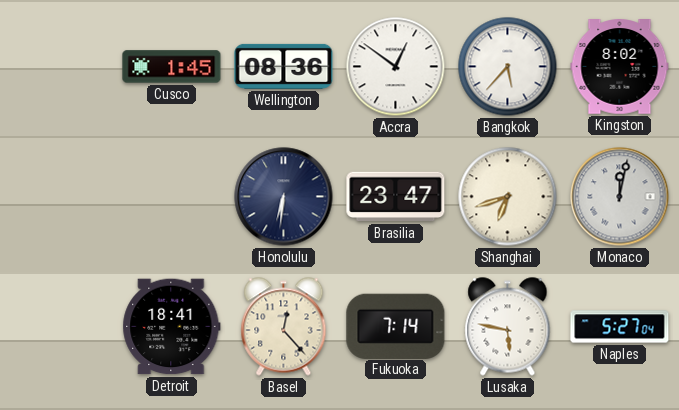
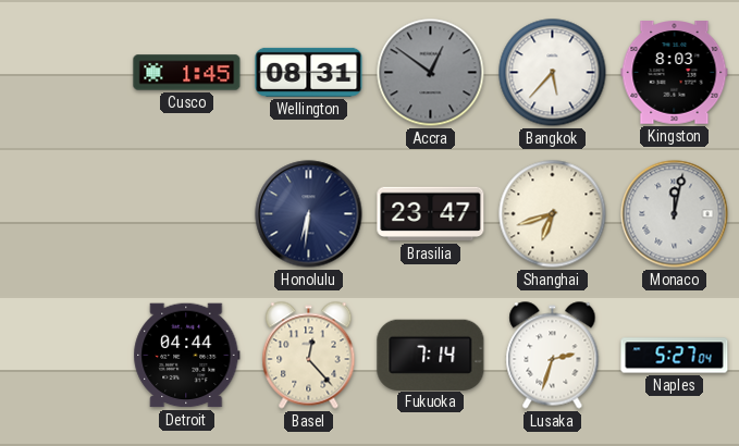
Wellington: 08:36 -> 08:31
Accra dial: white -> grey
Kingston: 8:02 -> 8:03
Detroit: 18:41 -> 04:44
Lusaka: 5:47 -> 2:33
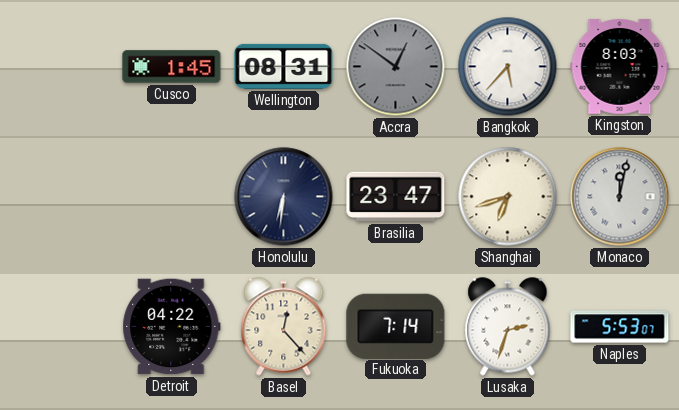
Detroit: 04:44 -> 04:22
Naples: 5:27 -> 5:53
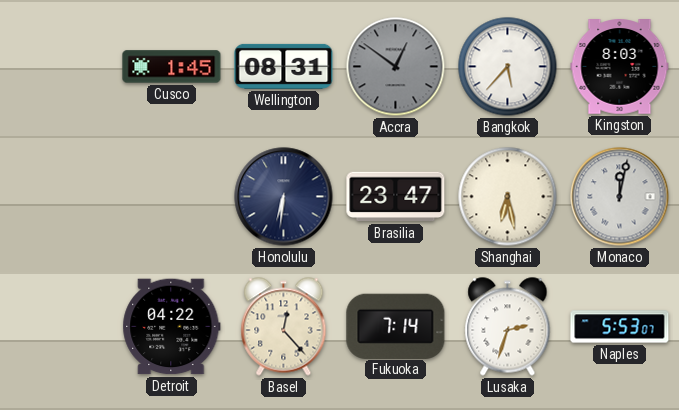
Shanghai: 6:42 -> 6:28
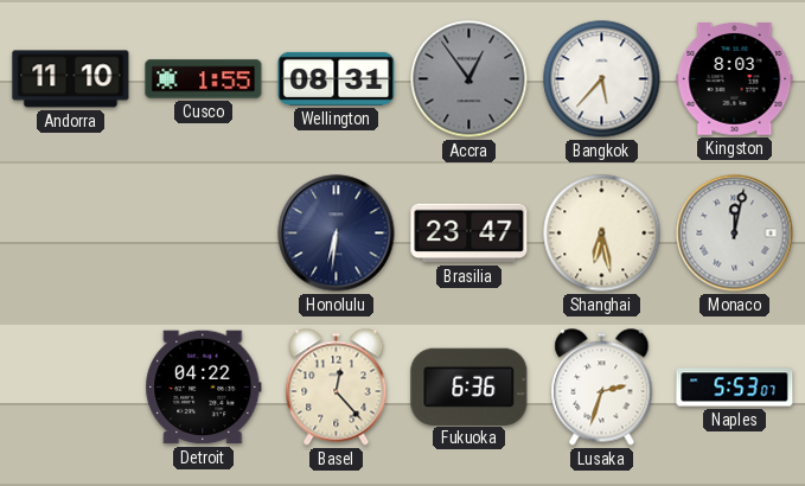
Andorra: none -> 11:10
Cusco: 1:45 -> 1:55
Accra: 12:51 -> 12:54
Fukuoka: 7:14 -> 6:36
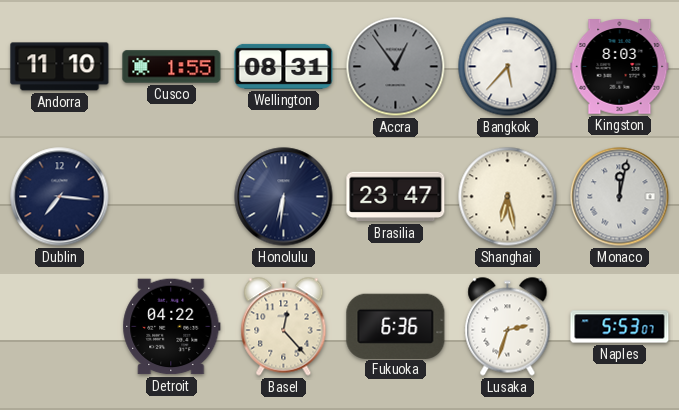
Dublin: none -> 7:16
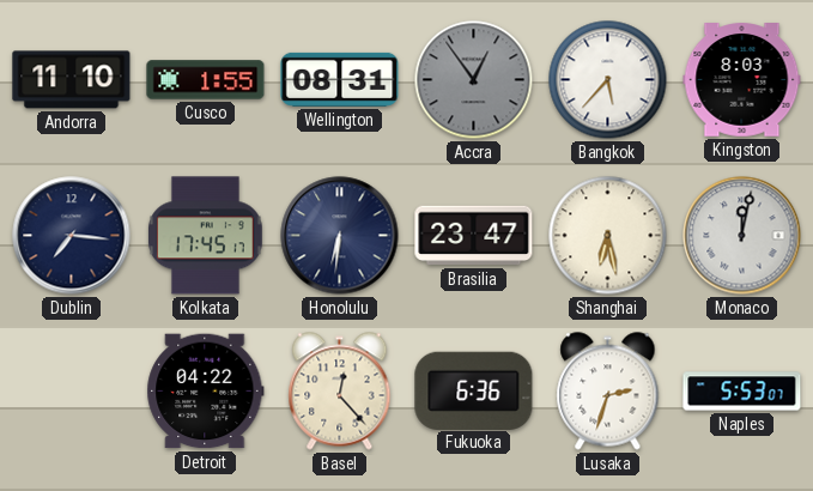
Kolkata: none -> 17:45
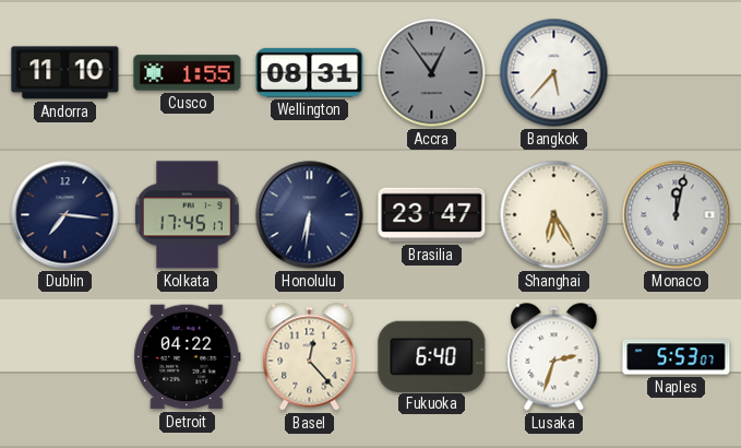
Kingston: 8:03 -> none
Shanghai: 6:28 -> 6:25
Fukuoka: 6:36 -> 6:40
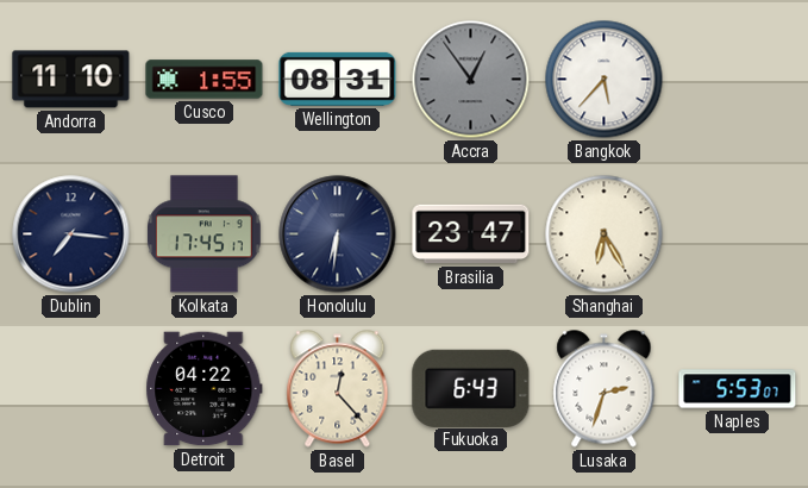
Monaco: 12:02 -> none
Fukuoka: 6:40 -> 6:43
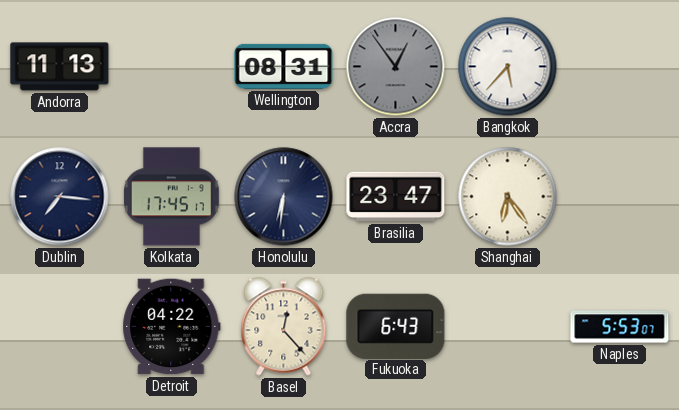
Andorra: 11:10 -> 11:13
Cusco: 1:55 -> none
Shanghai: 6:25 -> 6:24
Lusaka: 2:33 -> none
